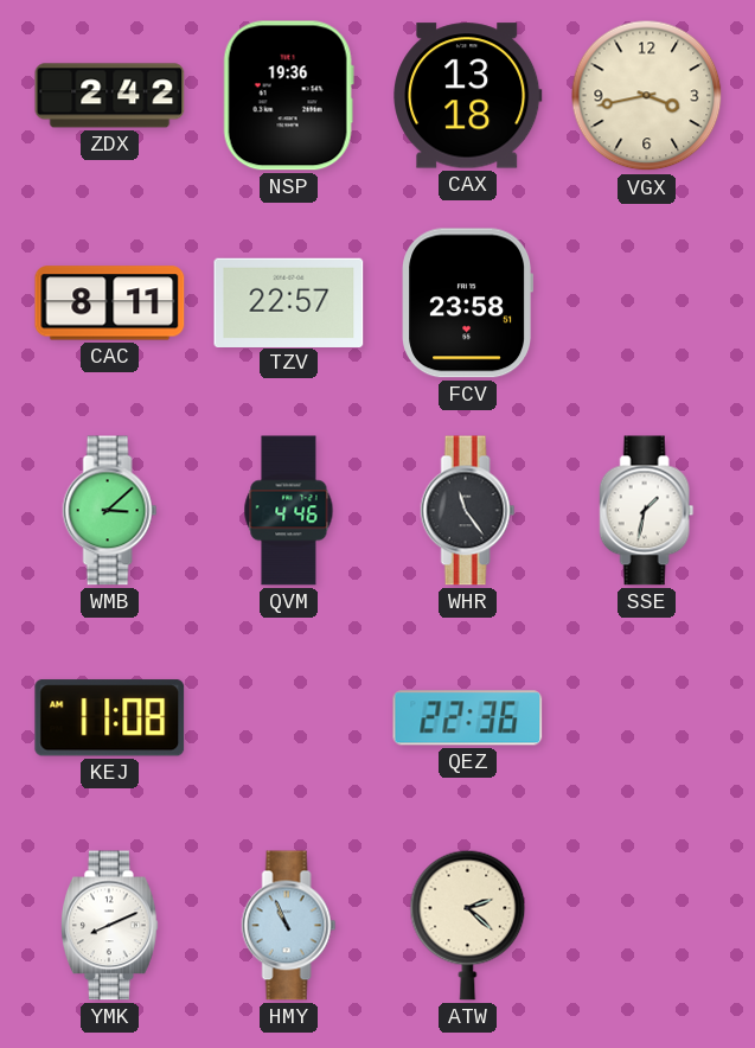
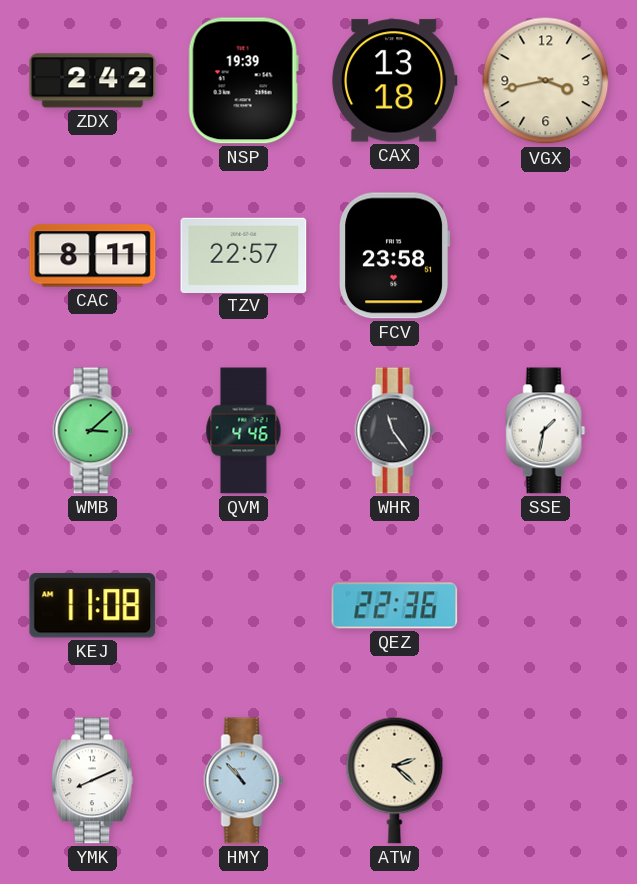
NSP: 19:36 -> 19:39
HMY: 10:56 -> 10:53
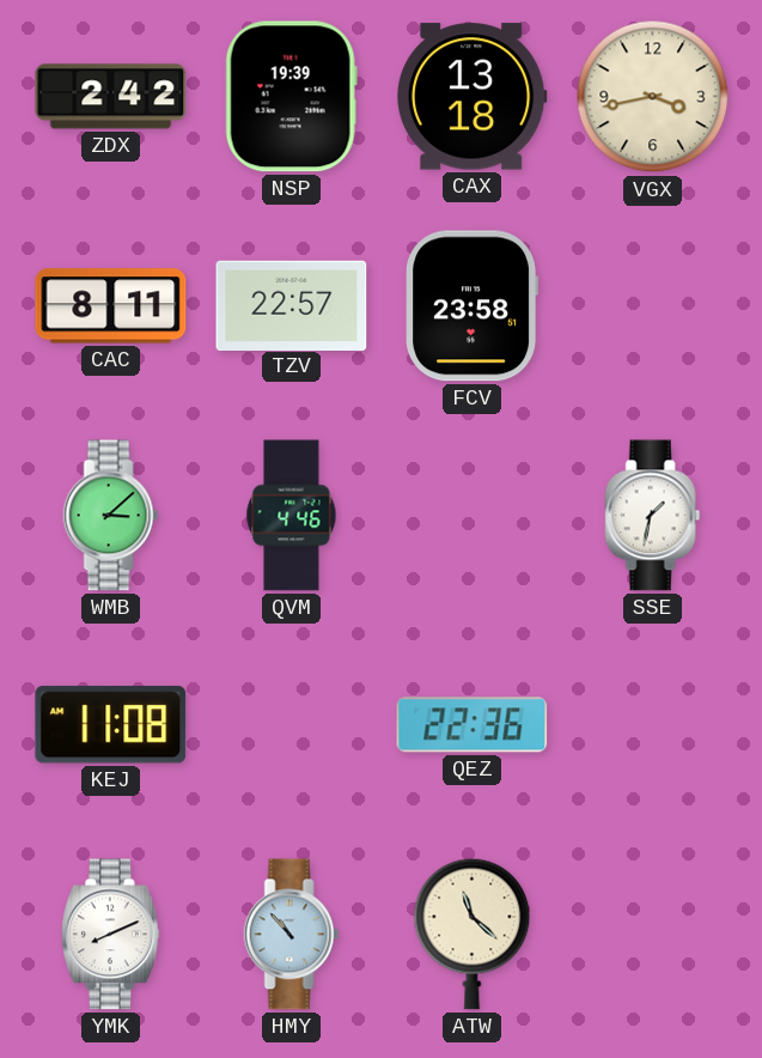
WHR: 11:24 -> none
ATW: 2:22 -> 11:22
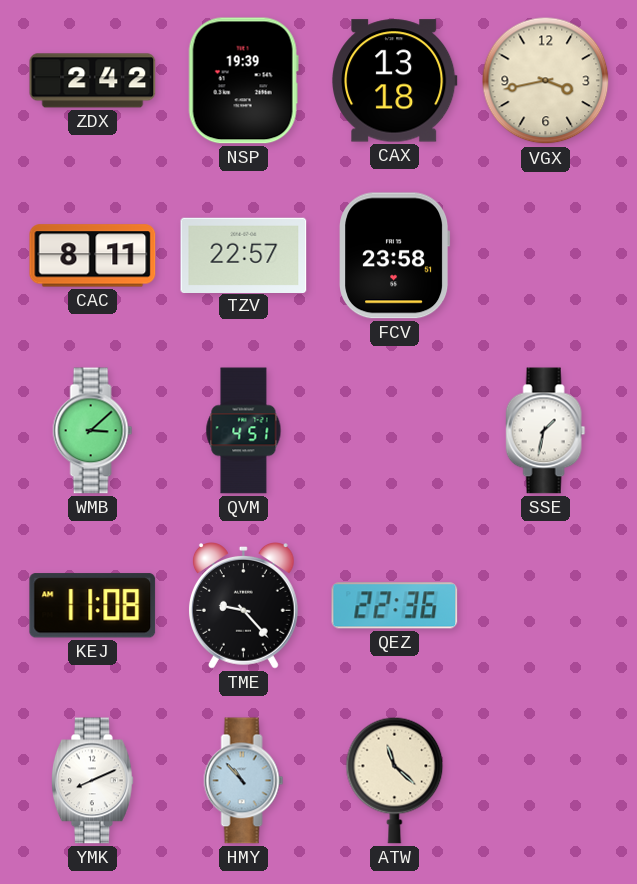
QVM: 4:46 -> 4:51
TME: none -> 9:23
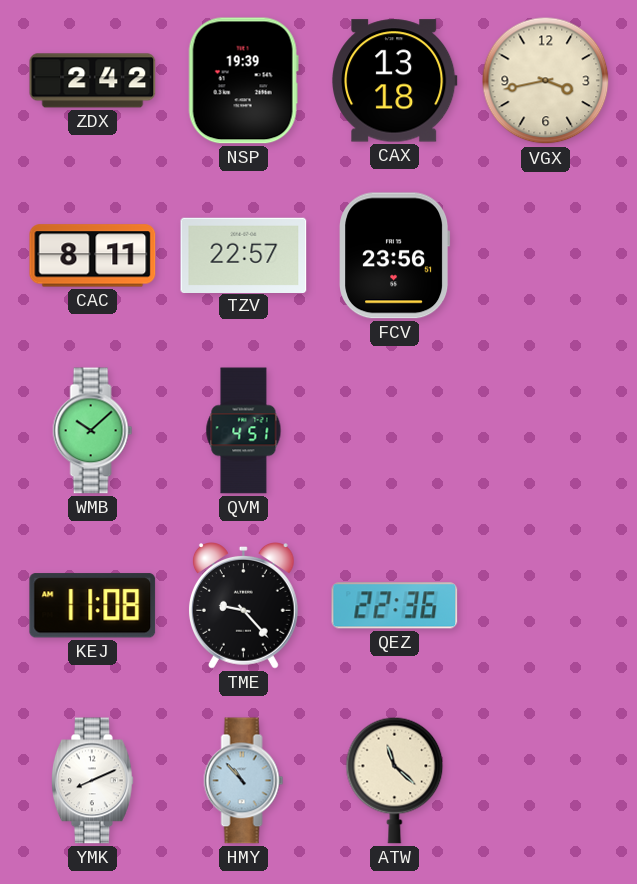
FCV: 23:58 -> 23:56
WMB: 3:08 -> 10:08
SSE: 1:32 -> none
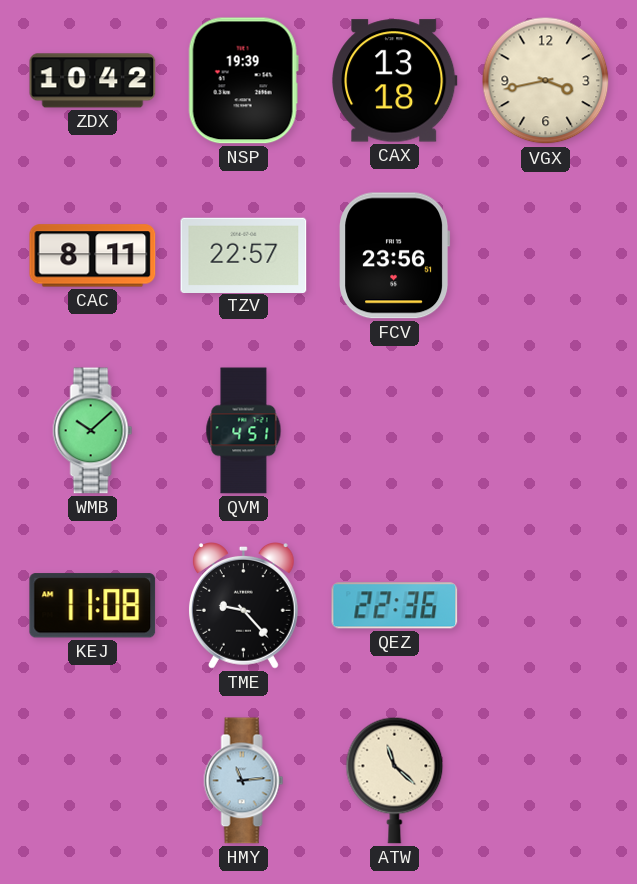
ZDX: 2:42 -> 10:42
YMK: 8:11 -> none
HMY: 10:53 -> 11:14
